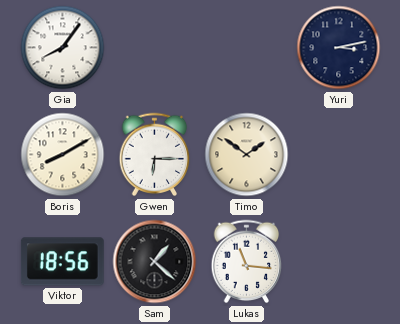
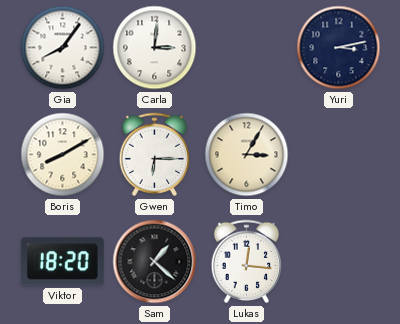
Carla: none -> 3:01
Timo: 1:51 -> 3:05
Viktor: 18:56 -> 18:20
Lukas: 11:16 -> 12:16
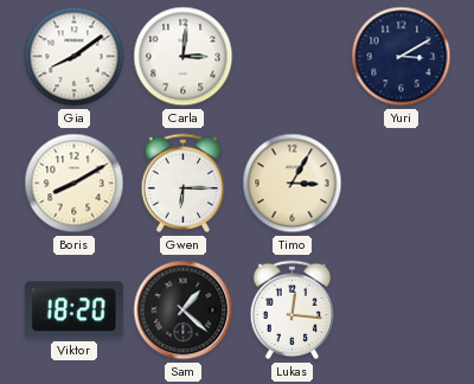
Gia: 8:06 -> 8:09
Yuri: 3:13 -> 3:10
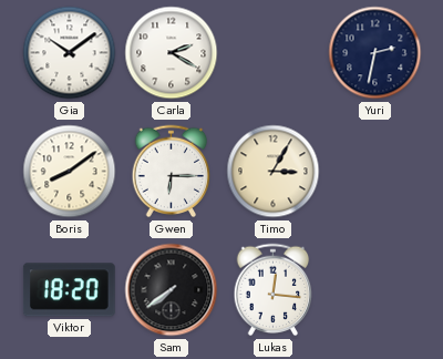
Gia: 8:09 -> 10:09
Carla: 3:01 -> 2:20
Yuri: 3:10 -> 2:32
Boris: 8:10 -> 8:09
Sam: 1:22 -> 7:39
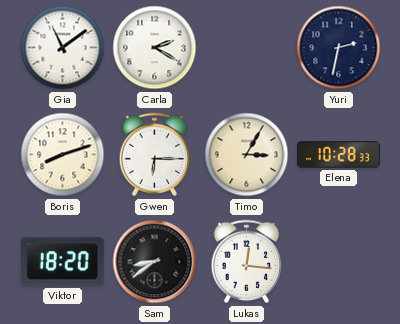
Gia: 10:09 -> 11:09
Boris: 8:09 -> 8:12
Elena: none -> 10:28
Sam: 7:39 -> 8:39
